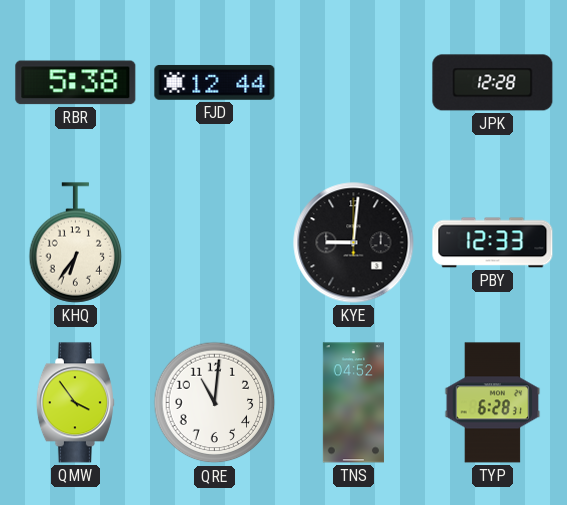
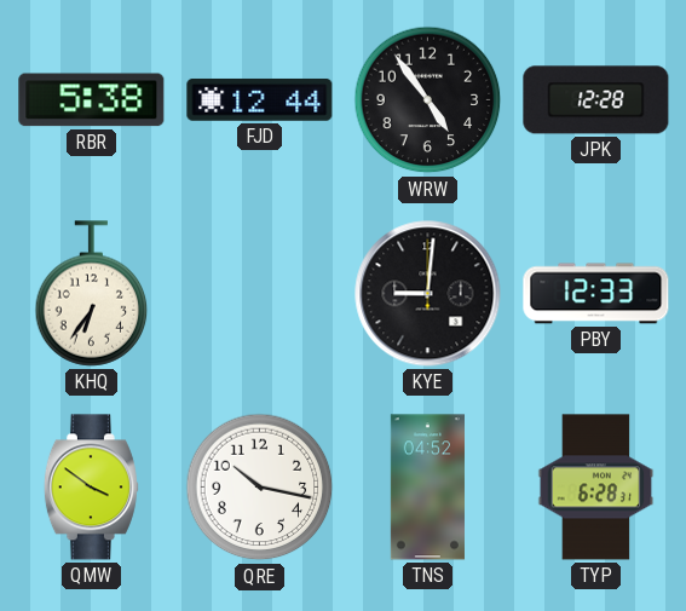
WRW: none -> 4:54
QMW: 3:54 -> 3:51
QRE: 11:01 -> 10:17
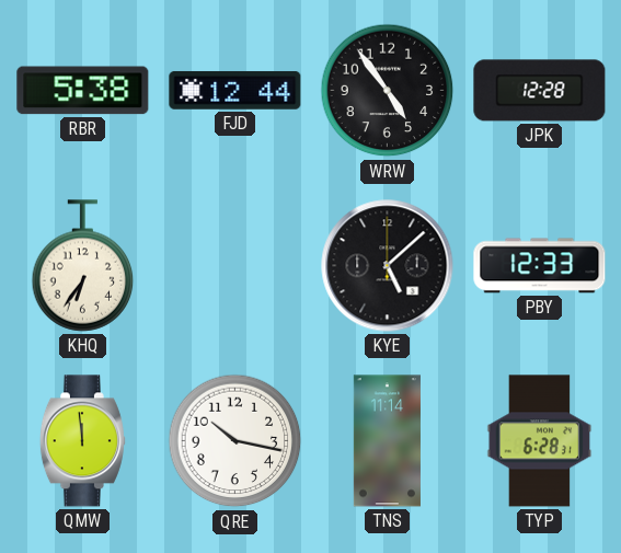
KYE: 9:01 -> 5:08
QMW: 3:51 -> 11:59
TNS: 04:52 -> 11:14
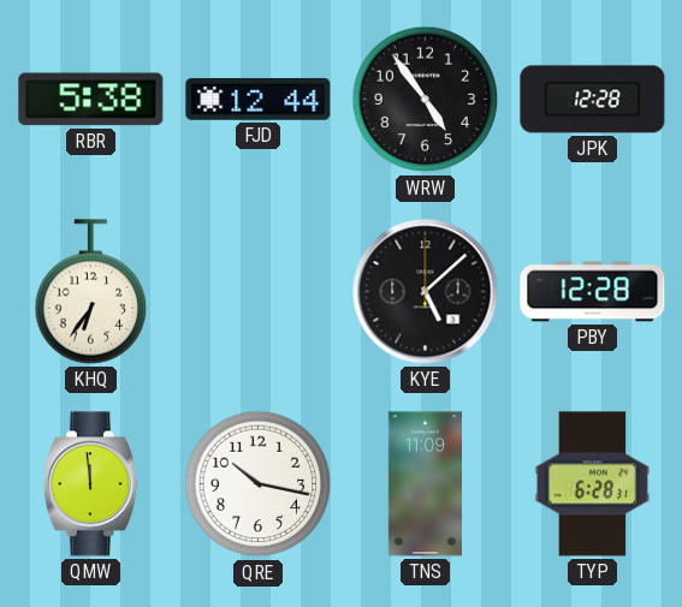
PBY: 12:33 -> 12:28
TNS: 11:14 -> 11:09
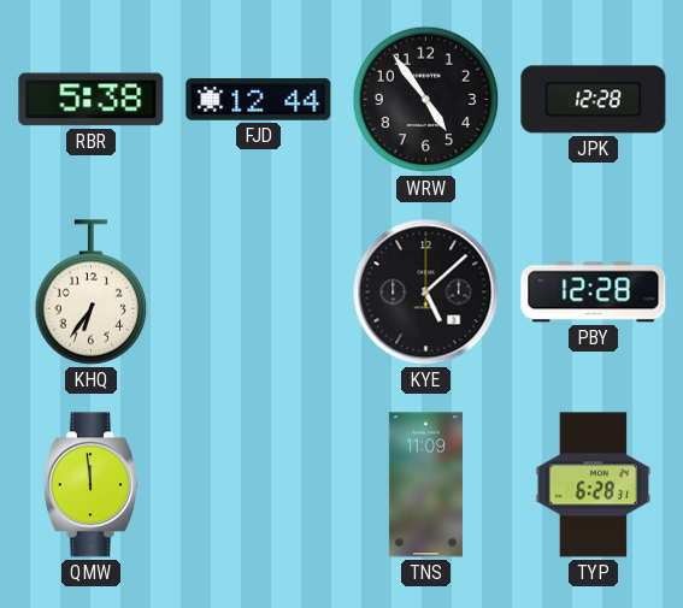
QRE: 10:17 -> none
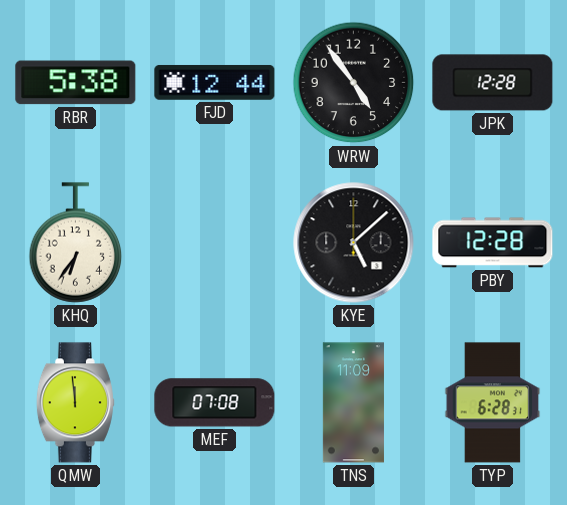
MEF: none -> 07:08
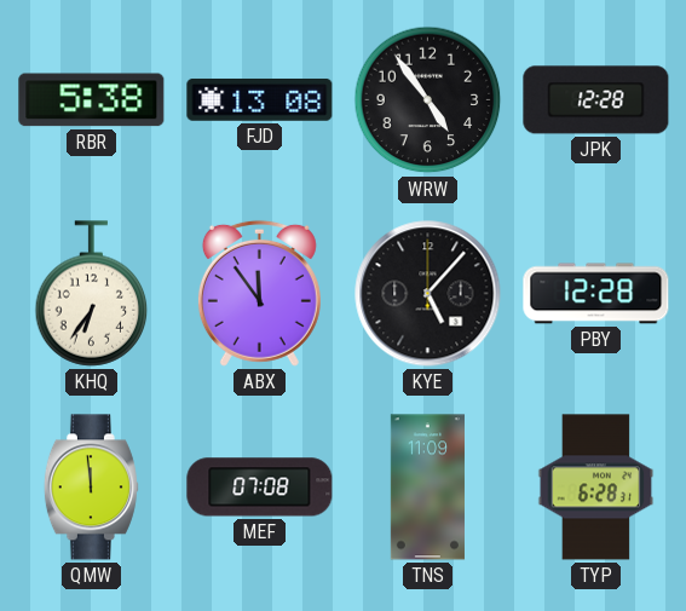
FJD: 12:44 -> 13:08
ABX: none -> 11:54
KYE: 5:08 -> 5:07
